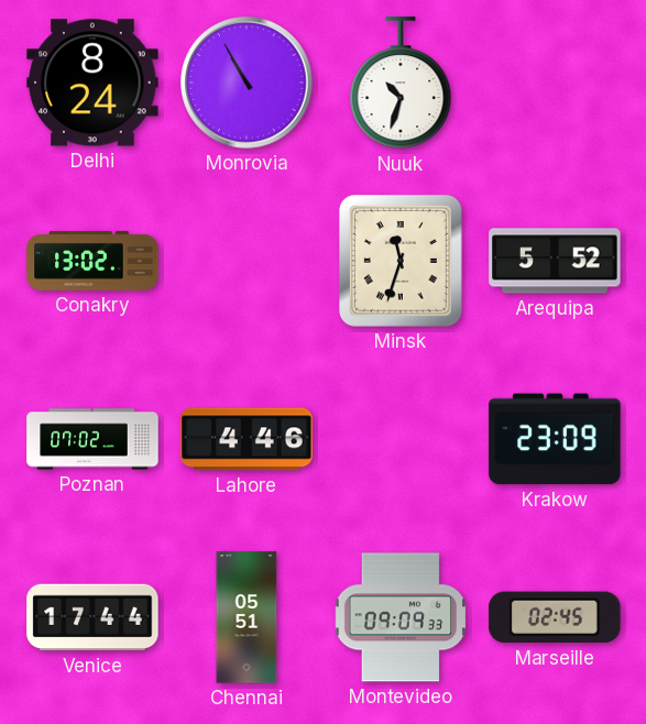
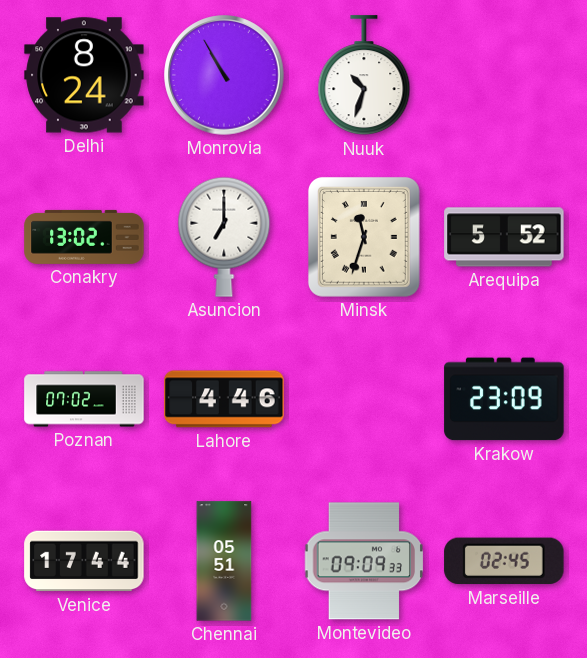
Asuncion: none -> 7:00
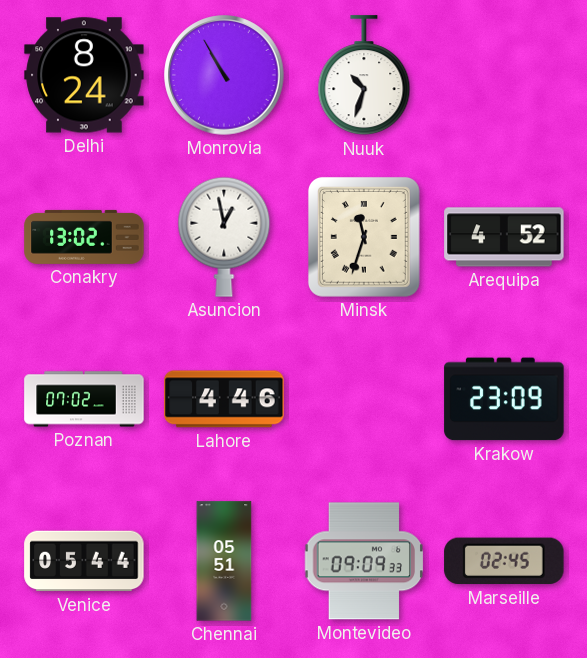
Asuncion: 7:00 -> 12:58
Arequipa: 5:52 -> 4:52
Venice: 17:44 -> 05:44
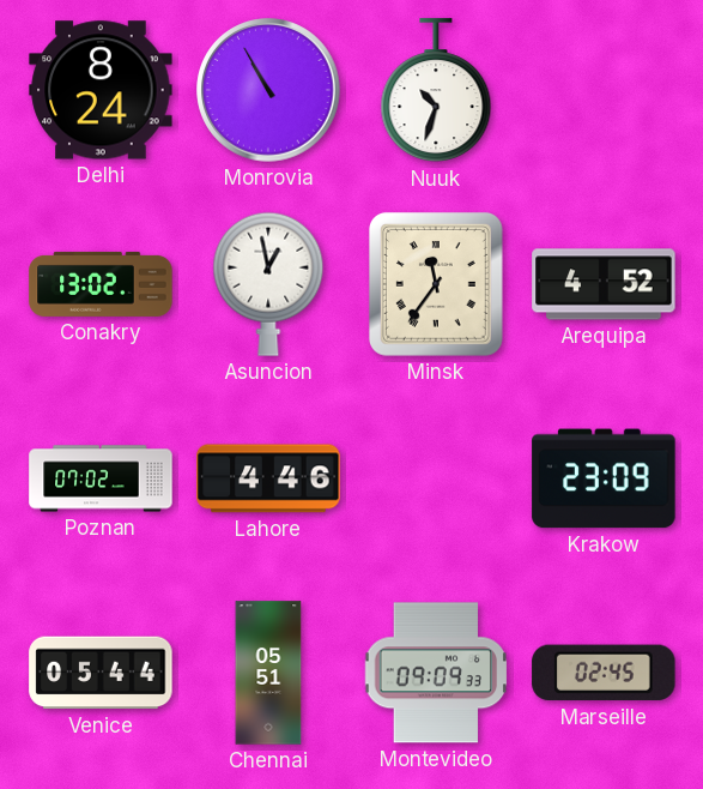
Minsk: 11:33 -> 11:36
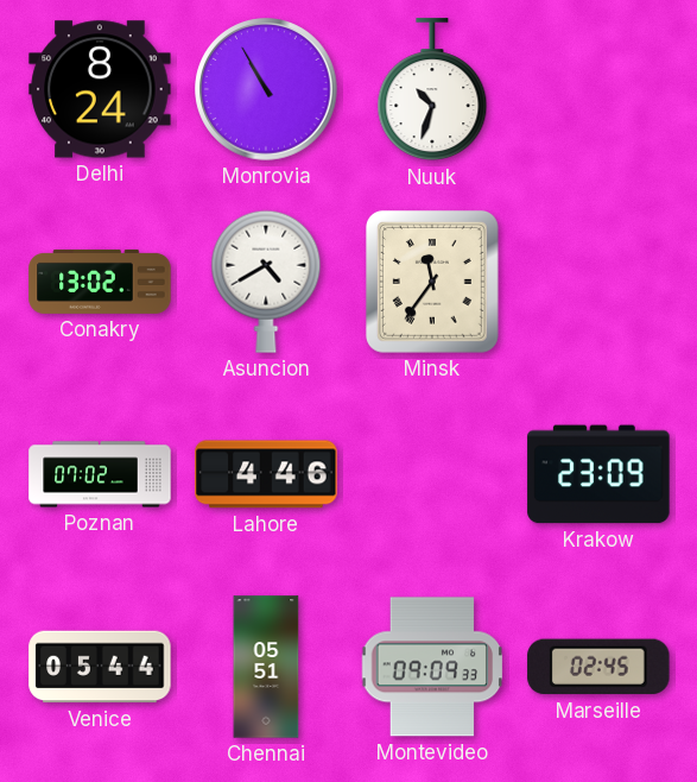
Asuncion: 12:58 -> 4:40
Arequipa: 4:52 -> none
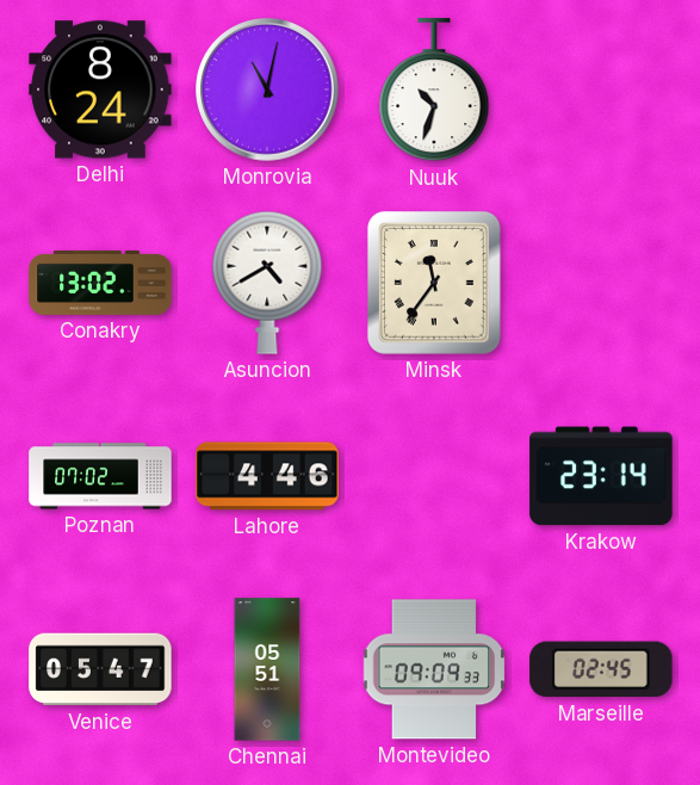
Monrovia: 10:55 -> 11:02
Krakow: 23:09 -> 23:14
Venice: 05:44 -> 05:47
